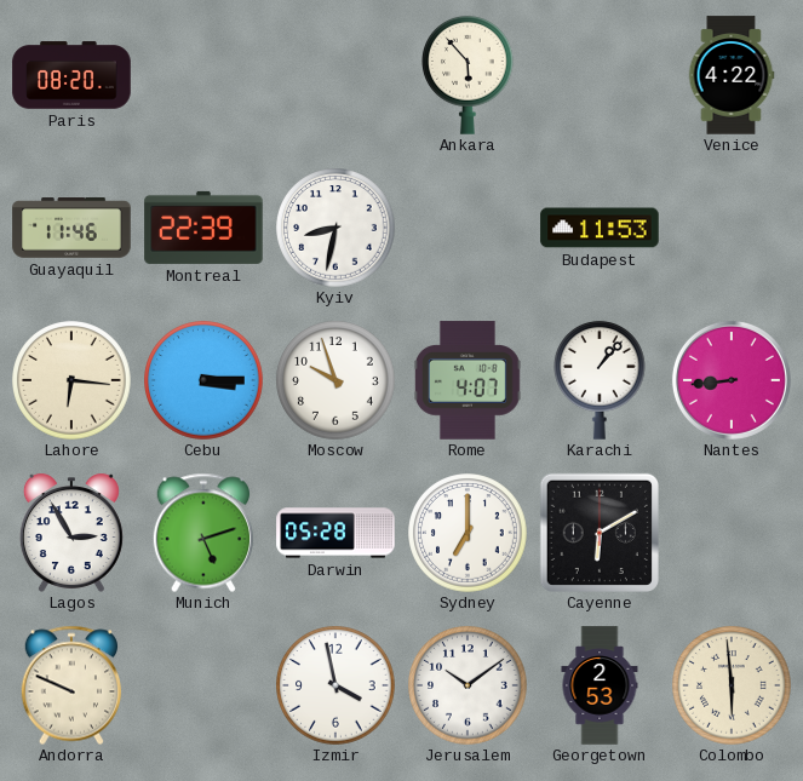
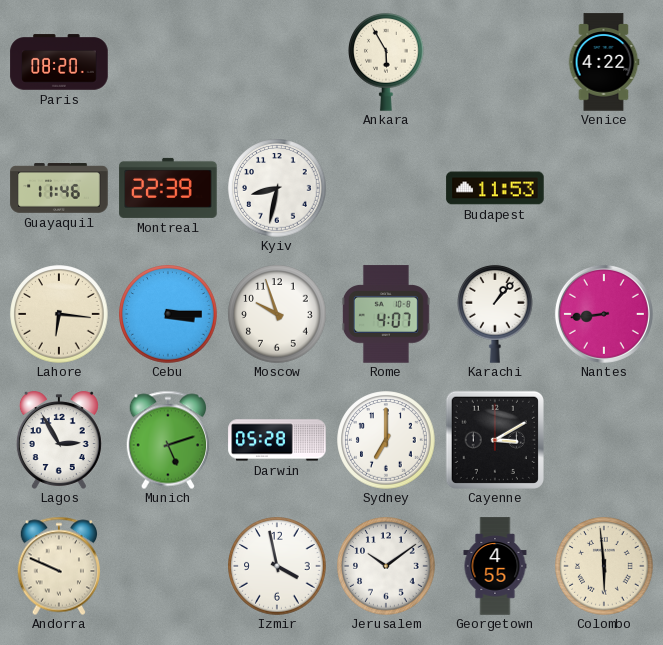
Ankara: 5:53 -> 5:55
Cayenne: 6:10 -> 3:10
Georgetown: 2:53 -> 4:55
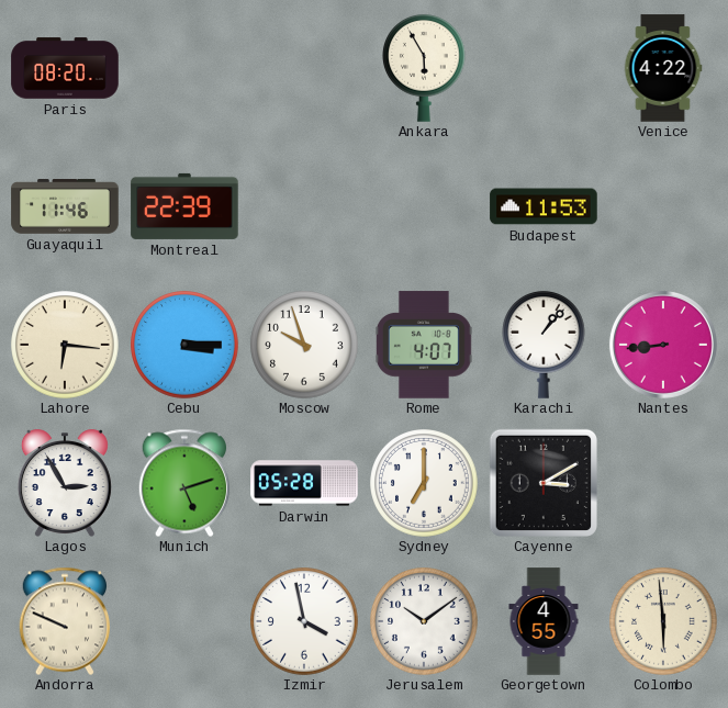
Kyiv: 8:32 -> none
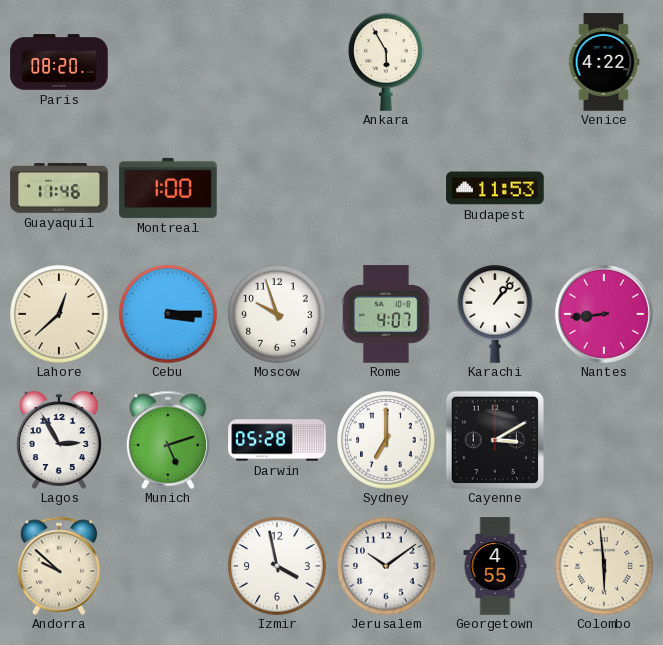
Montreal: 22:39 -> 1:00
Lahore: 6:16 -> 12:38
Andorra: 9:49 -> 9:52
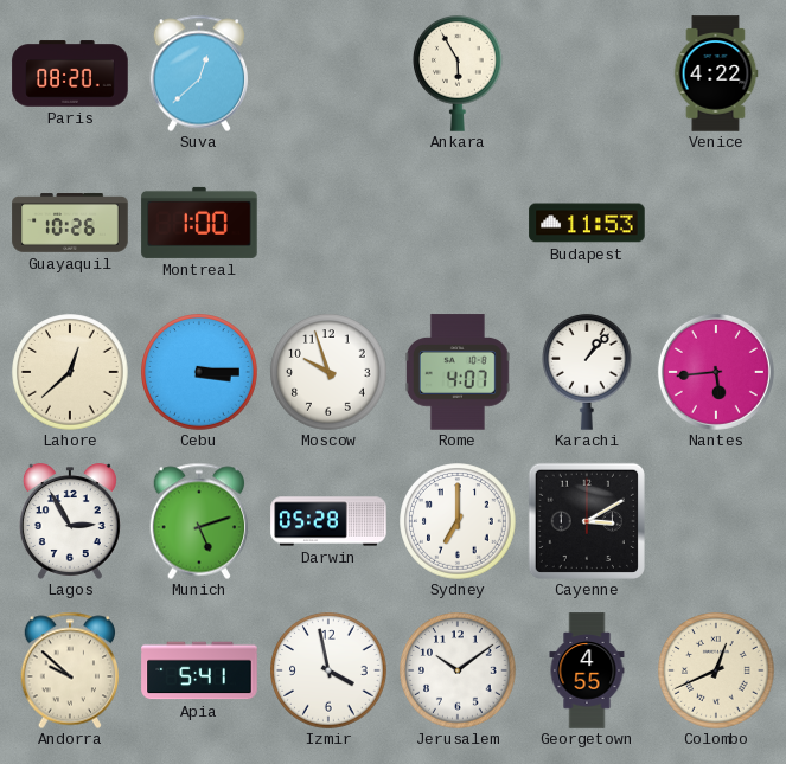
Suva: none -> 12:38
Guayaquil: 11:46 -> 10:26
Nantes: 8:44 -> 5:44
Apia: none -> 5:41
Colombo: 5:59 -> 12:41
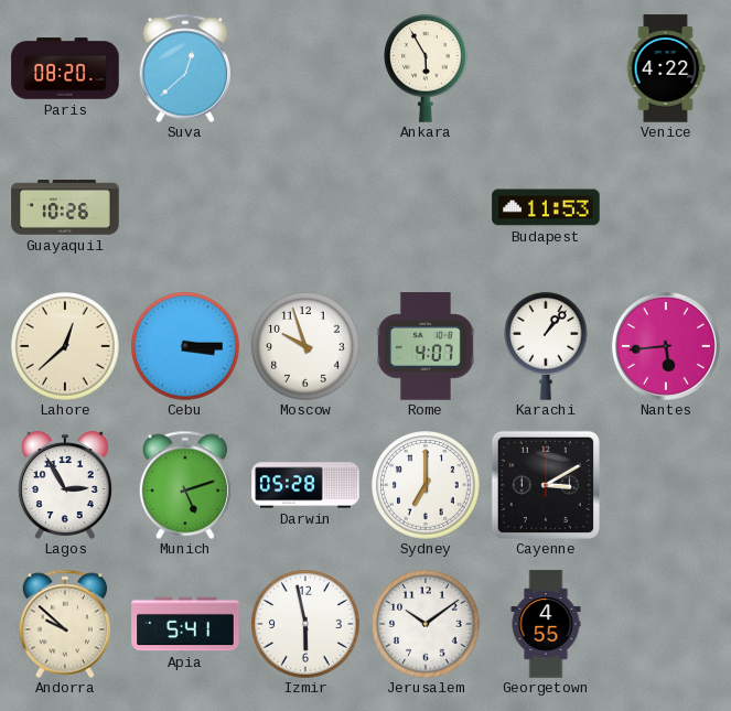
Montreal: 1:00 -> none
Izmir: 3:58 -> 5:58
Colombo: 12:41 -> none
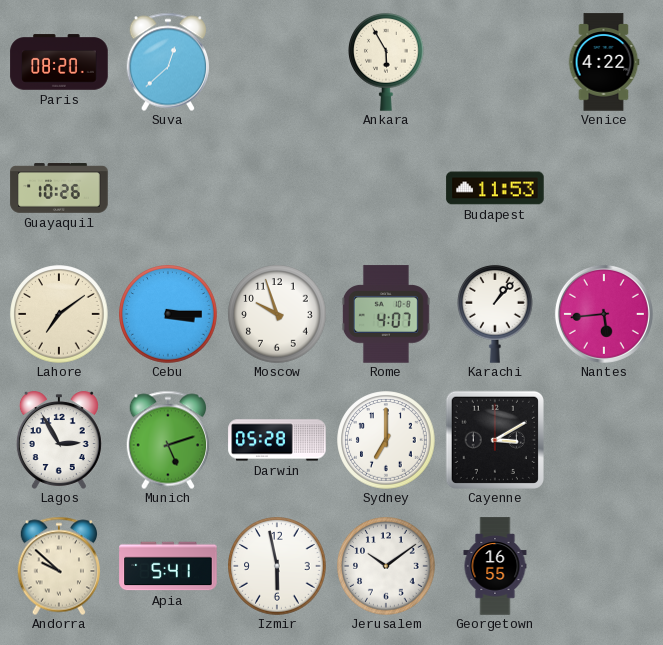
Lahore: 12:38 -> 7:09
Georgetown: 4:55 -> 16:55
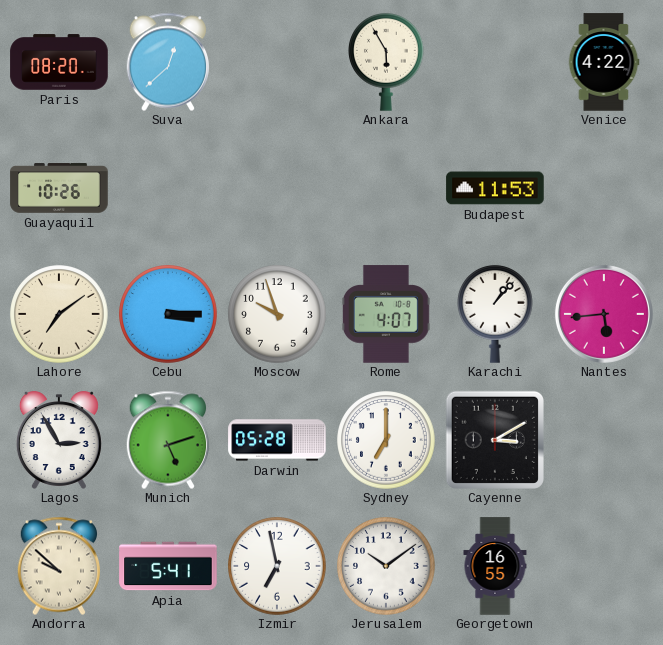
Izmir: 5:58 -> 6:58
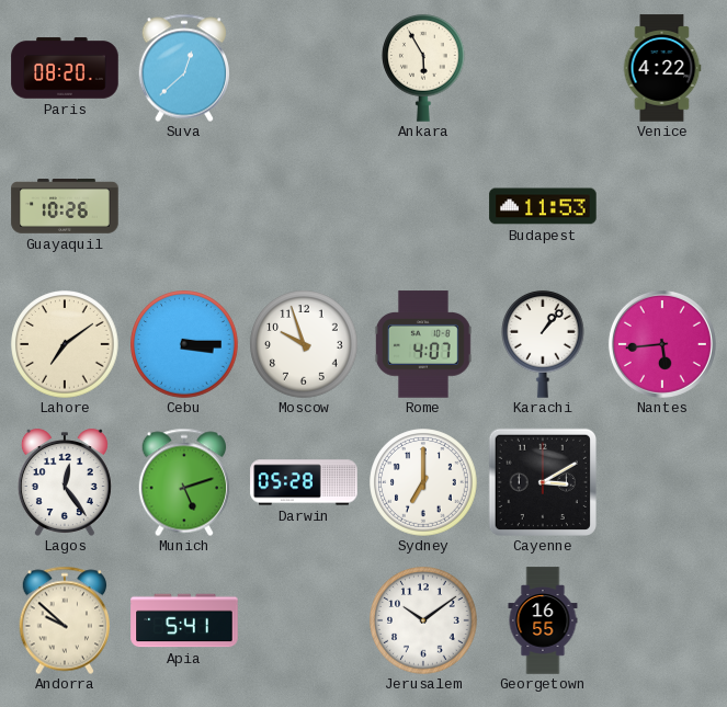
Lagos: 2:55 -> 12:24
Izmir: 6:58 -> none
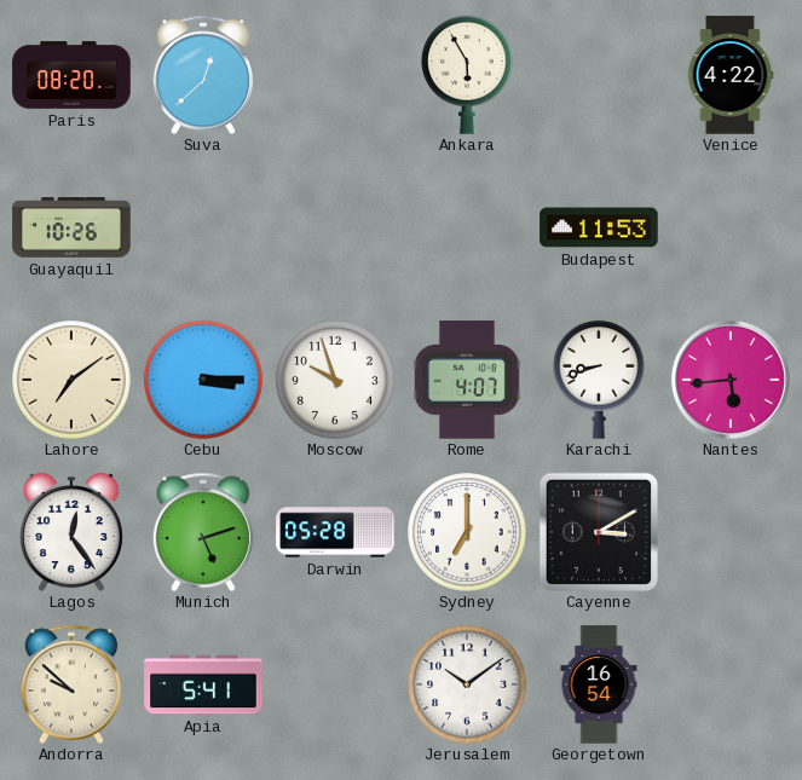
Karachi: 1:07 -> 8:42
Georgetown: 16:55 -> 16:54
